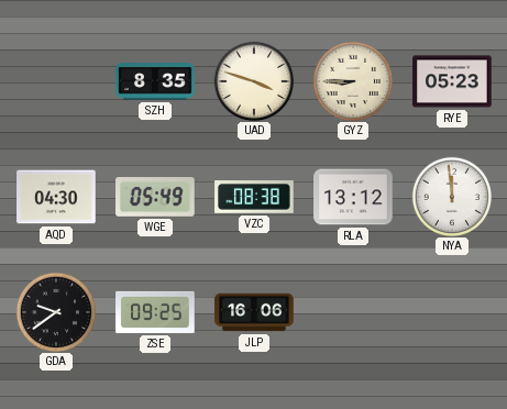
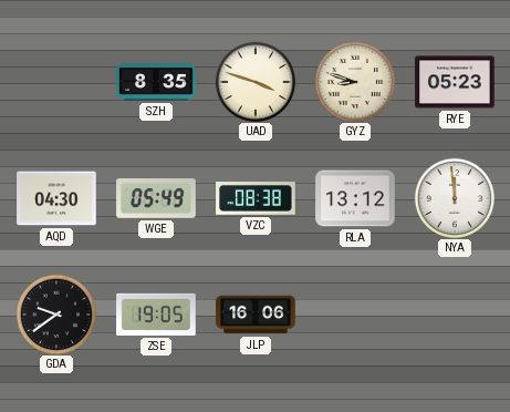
GYZ: 8:45 -> 8:48
ZSE: 09:25 -> 19:05
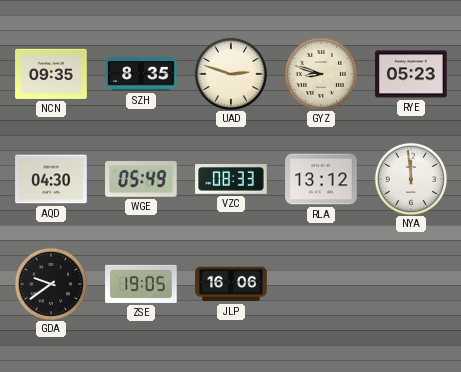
NCN: none -> 09:35
UAD: 3:48 -> 2:48
VZC: 08:38 -> 08:33
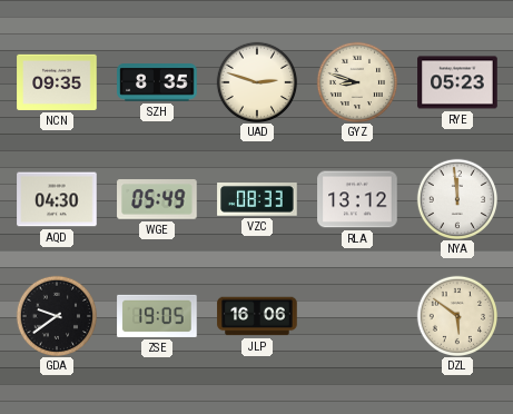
DZL: none -> 5:51
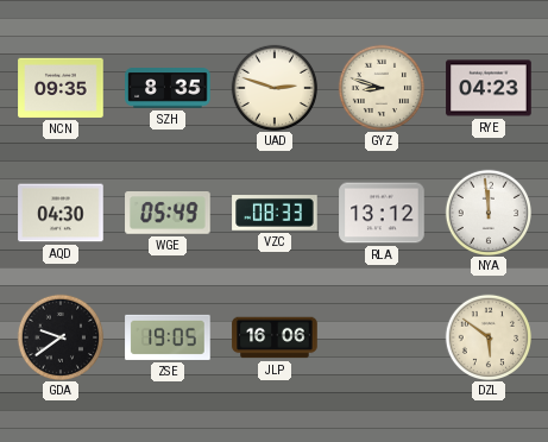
RYE: 05:23 -> 04:23
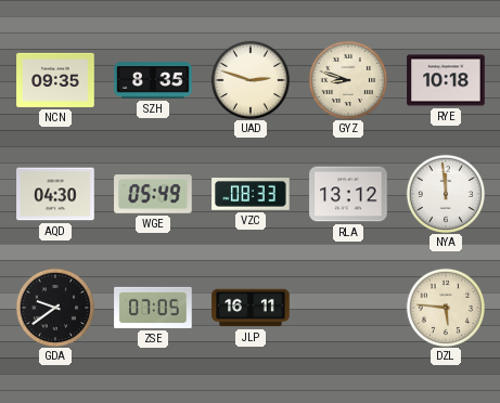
RYE: 04:23 -> 10:18
ZSE: 19:05 -> 07:05
JLP: 16:06 -> 16:11
DZL: 5:51 -> 5:46
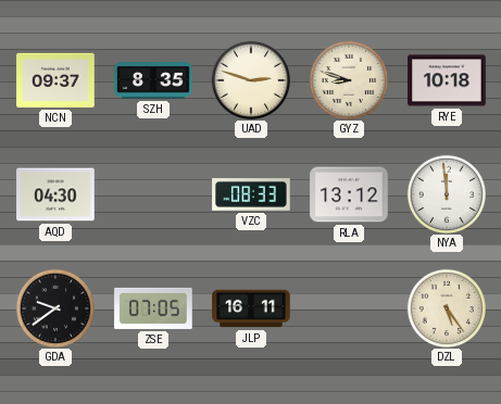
NCN: 09:35 -> 09:37
WGE: 05:49 -> none
DZL: 5:46 -> 5:24
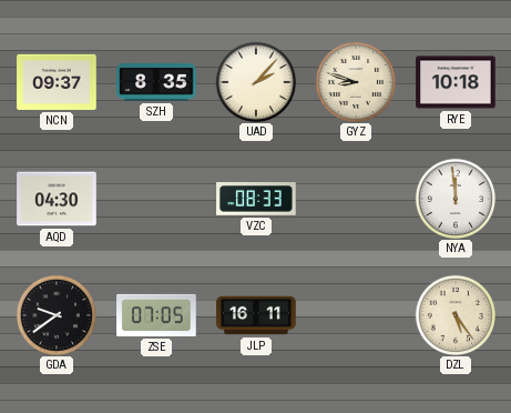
UAD: 2:48 -> 2:07
RLA: 13:12 -> none
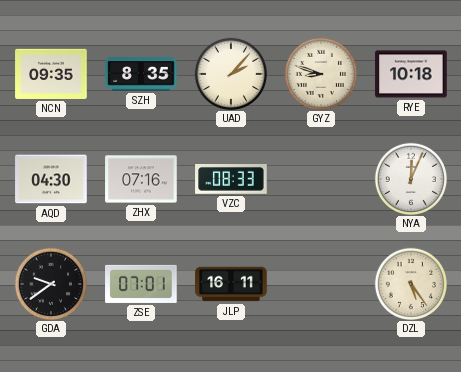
NCN: 09:37 -> 09:35
ZHX: none -> 07:16
NYA: 11:59 -> 12:04
ZSE: 07:05 -> 07:01
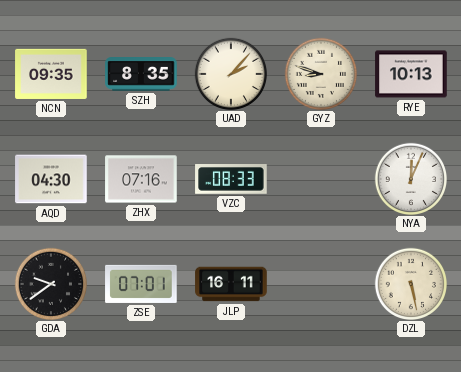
RYE: 10:18 -> 10:13
DZL: 5:24 -> 5:28
